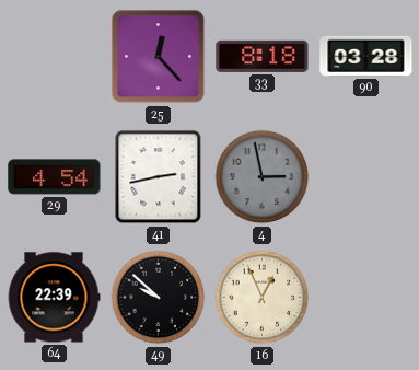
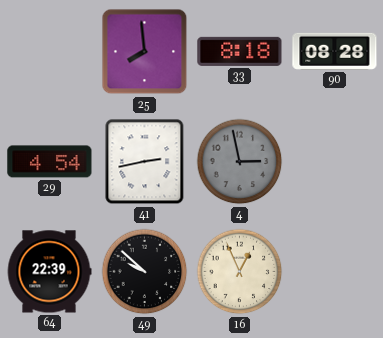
25: 12:23 -> 7:59
90: 03:28 -> 08:28
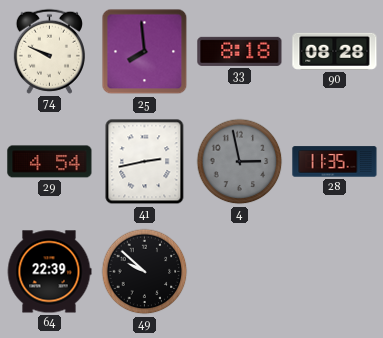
74: none -> 9:49
28: none -> 11:35
16: 12:56 -> none
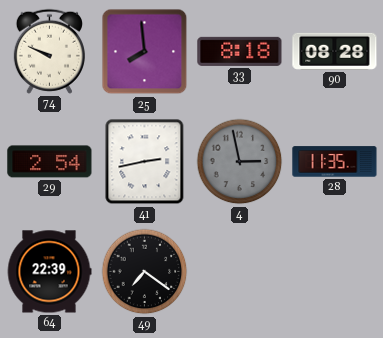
29: 4:54 -> 2:54
49: 9:52 -> 7:21
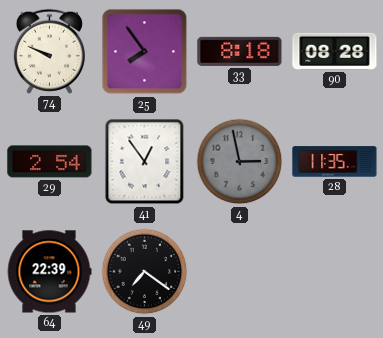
25: 7:59 -> 7:54
41: 2:43 -> 12:54
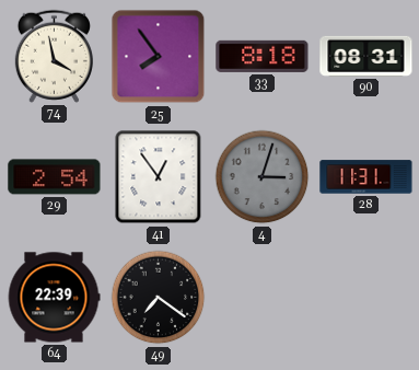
74: 9:49 -> 3:58
90: 08:28 -> 08:31
4: 2:58 -> 3:03
28: 11:35 -> 11:31
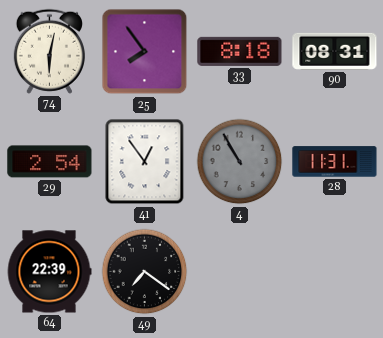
74: 3:58 -> 6:02
4: 3:03 -> 10:55
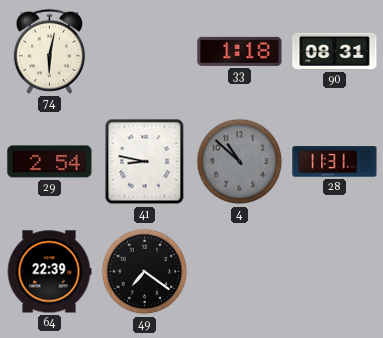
25: 7:54 -> none
33: 8:18 -> 1:18
41: 12:54 -> 8:47
4: 10:55 -> 10:52
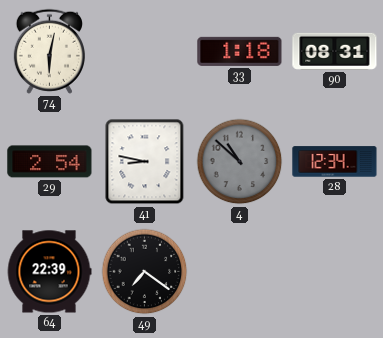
28: 11:31 -> 12:34
